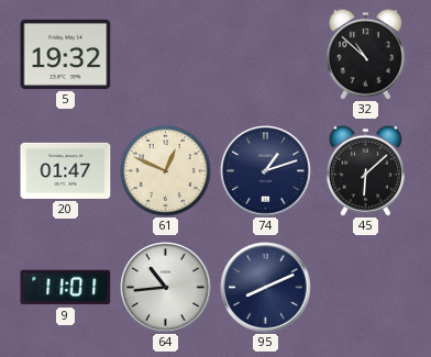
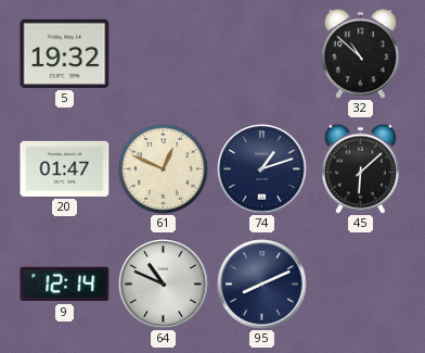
9: 11:01 -> 12:14
64: 10:44 -> 10:49
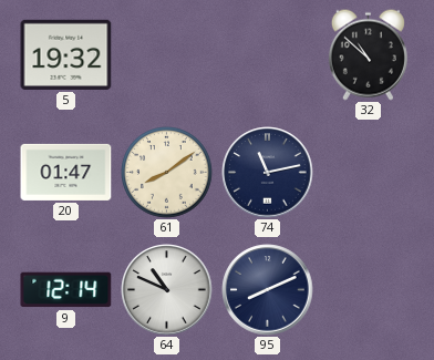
61: 12:49 -> 8:09
74: 1:12 -> 11:13
45: 6:08 -> none
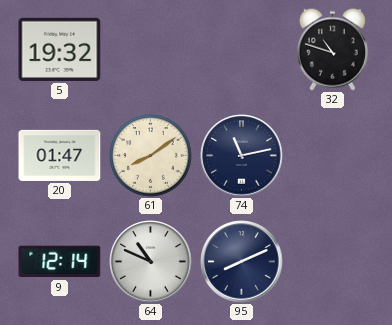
32: 10:52 -> 10:48
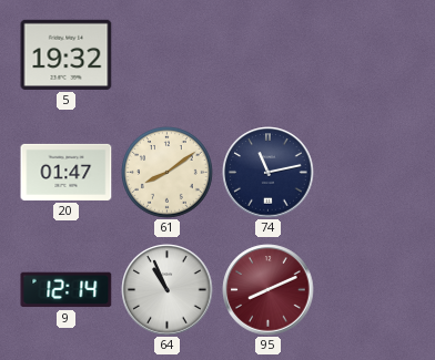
32: 10:48 -> none
64: 10:49 -> 10:56
95 dial: navy -> burgundy
